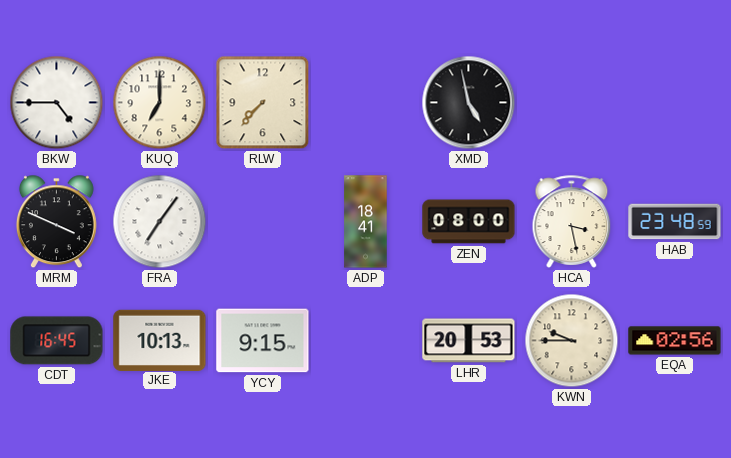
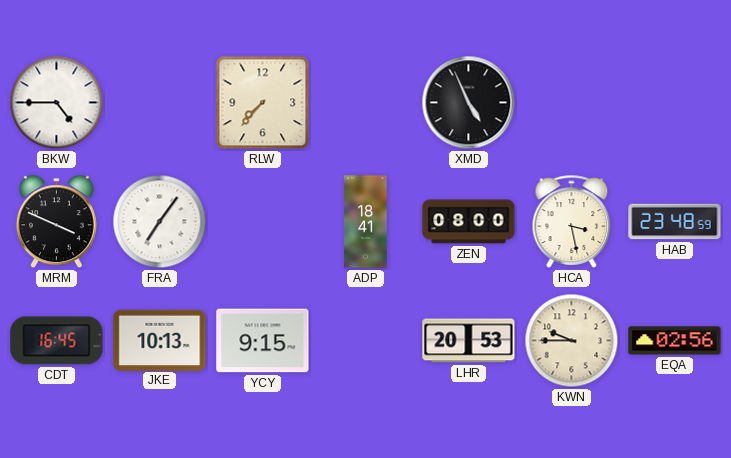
KUQ: 7:00 -> none
XMD: 4:58 -> 4:56
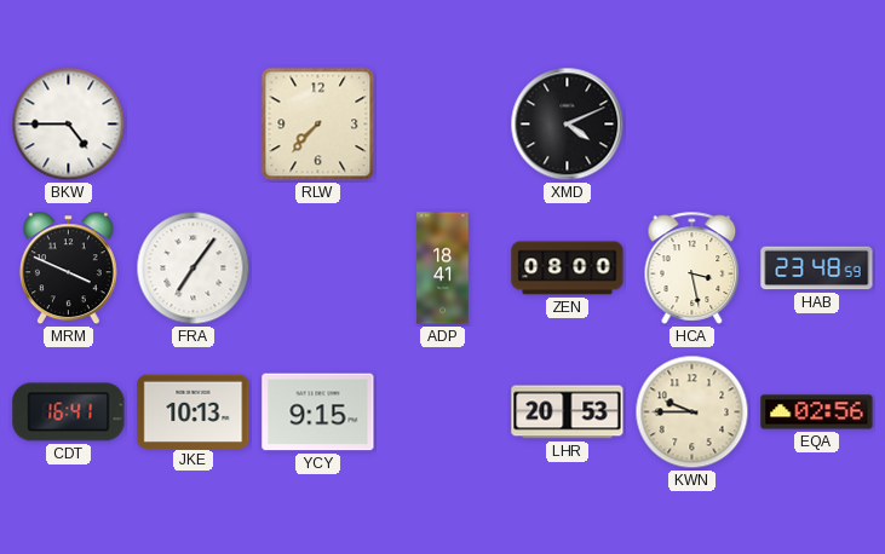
XMD: 4:56 -> 4:11
CDT: 16:45 -> 16:41
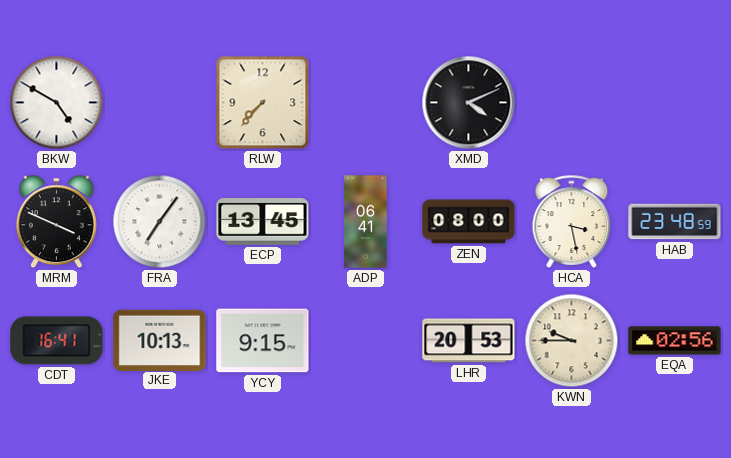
BKW: 4:45 -> 4:50
ECP: none -> 13:45
ADP: 18:41 -> 06:41
